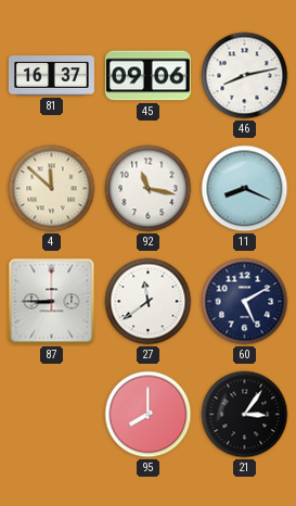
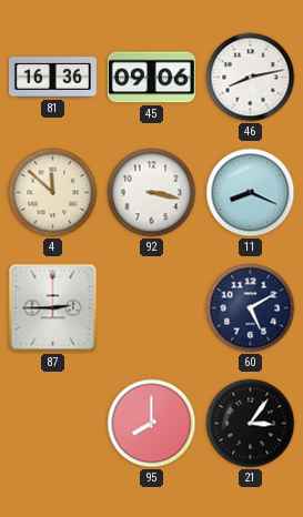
81: 16:37 -> 16:36
92: 11:17 -> 3:17
87: 8:45 -> 2:45
27: 11:39 -> none
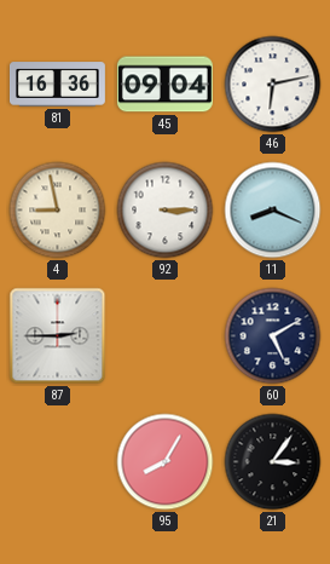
45: 09:06 -> 09:04
46: 8:13 -> 6:13
4: 11:52 -> 8:58
92: 3:17 -> 3:15
95: 8:00 -> 8:05
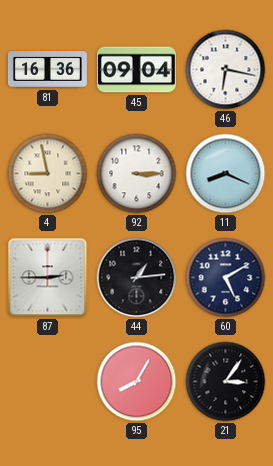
46: 6:13 -> 6:17
44: none -> 1:14
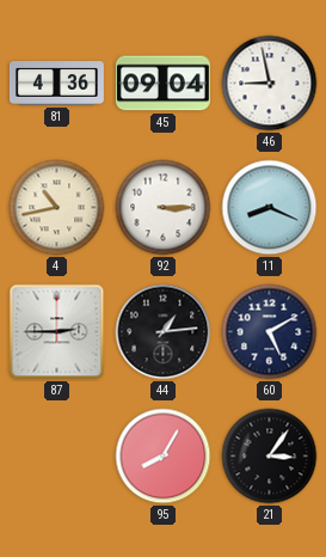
81: 16:36 -> 4:36
46: 6:17 -> 8:58
4: 8:58 -> 10:43
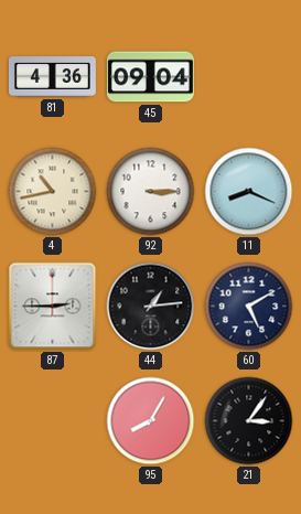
46: 8:58 -> none
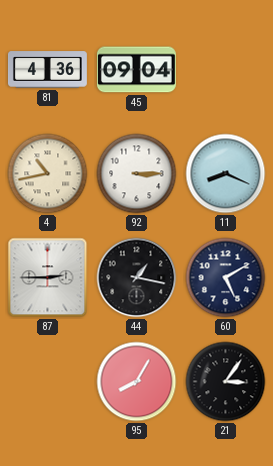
44: 1:14 -> 1:17
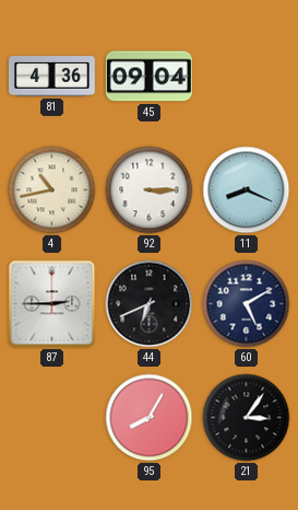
44: 1:17 -> 6:41
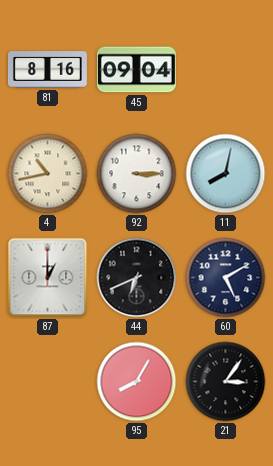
81: 4:36 -> 8:16
11: 8:19 -> 8:02
87: 2:45 -> 1:00
